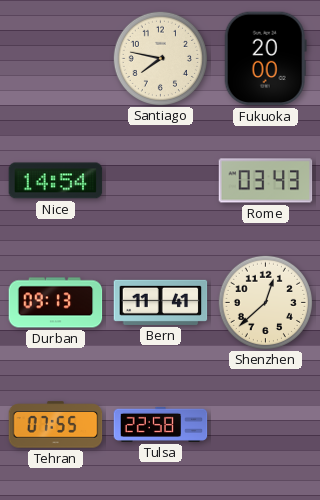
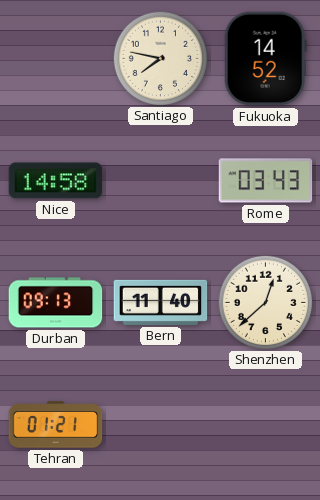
Fukuoka: 20:00 -> 14:52
Nice: 14:54 -> 14:58
Bern: 11:41 -> 11:40
Tehran: 07:55 -> 01:21
Tulsa: 22:58 -> none
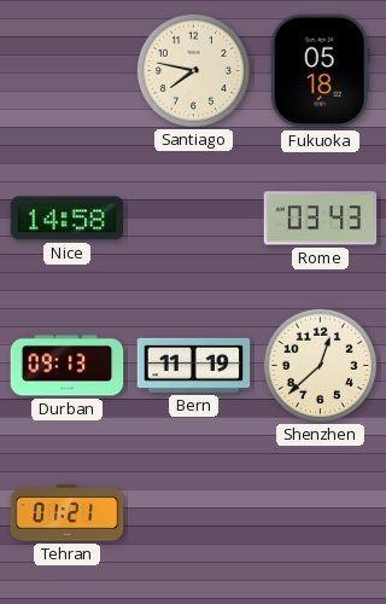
Fukuoka: 14:52 -> 05:18
Bern: 11:40 -> 11:19
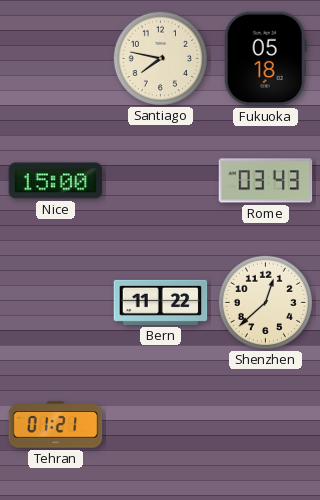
Nice: 14:58 -> 15:00
Durban: 09:13 -> none
Bern: 11:19 -> 11:22
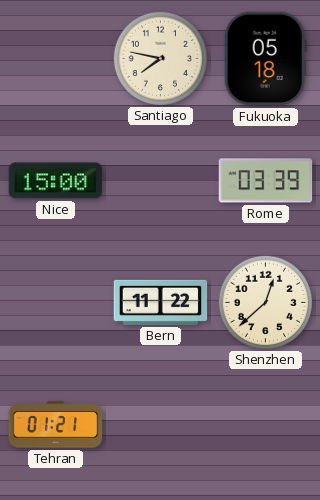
Rome: 03:43 -> 03:39
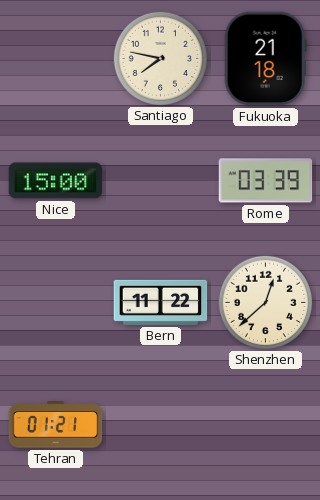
Fukuoka: 05:18 -> 21:18
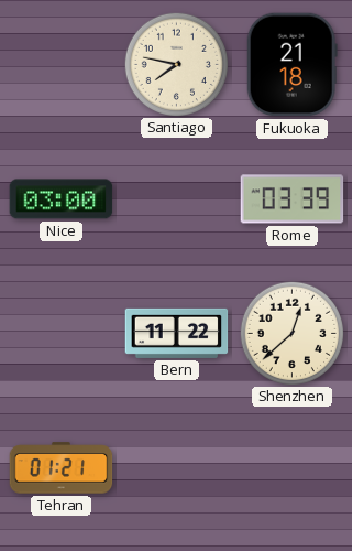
Nice: 15:00 -> 03:00
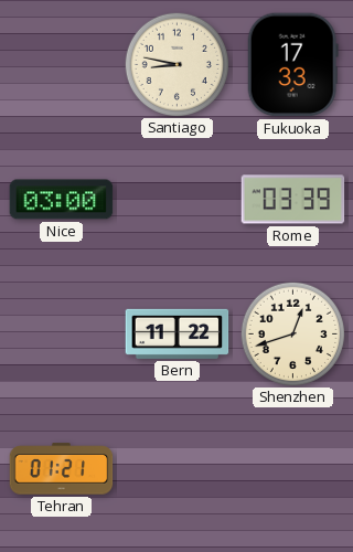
Santiago: 7:47 -> 8:47
Fukuoka: 21:18 -> 17:33
Shenzhen: 12:38 -> 12:42
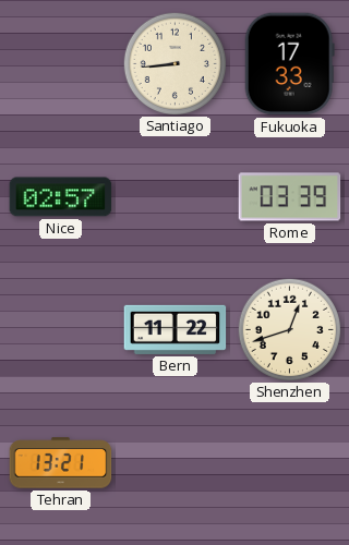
Santiago: 8:47 -> 8:44
Nice: 03:00 -> 02:57
Tehran: 01:21 -> 13:21
